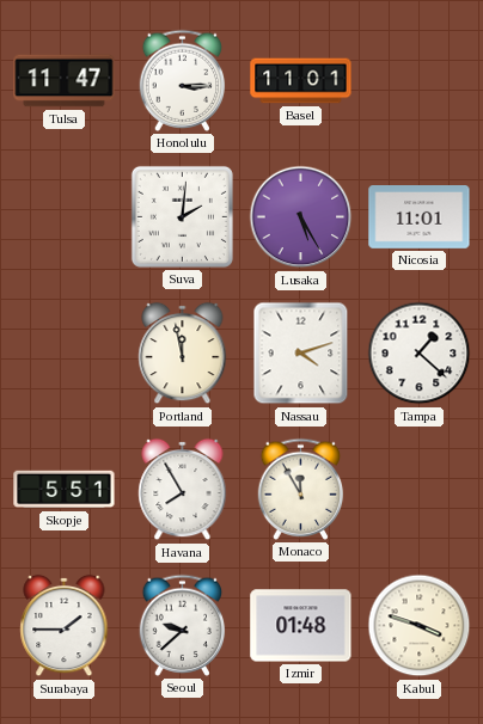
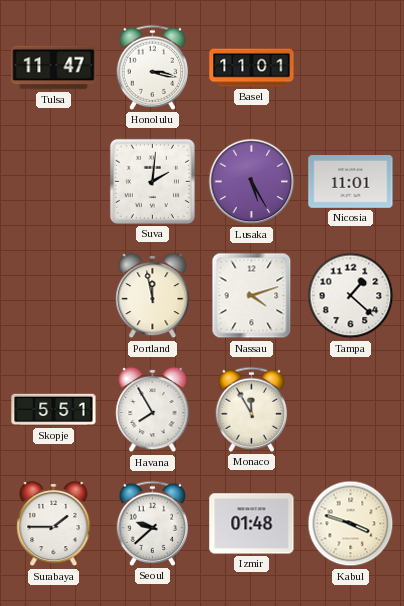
Honolulu: 3:15 -> 3:17
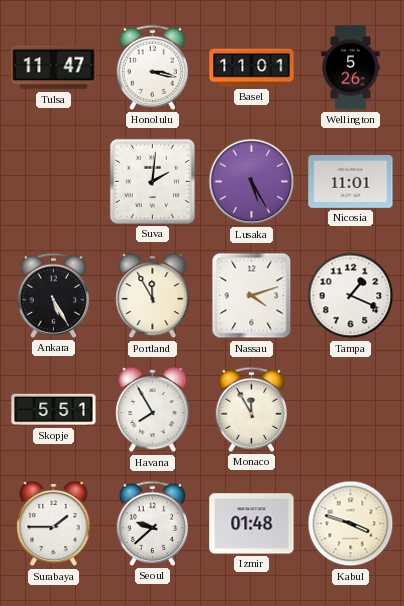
Wellington: none -> 5:26
Ankara: none -> 5:25
Portland: 11:58 -> 11:55
Tampa: 1:22 -> 1:19
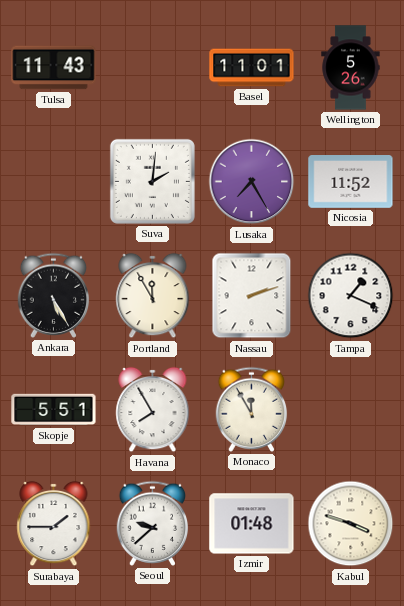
Tulsa: 11:47 -> 11:43
Honolulu: 3:17 -> none
Lusaka: 5:25 -> 7:25
Nicosia: 11:01 -> 11:52
Nassau: 4:12 -> 2:12
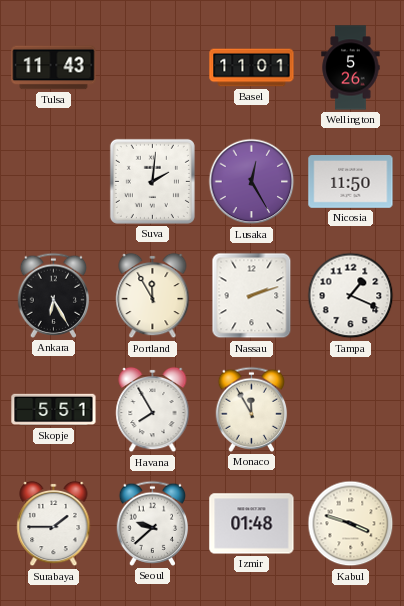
Lusaka: 7:25 -> 12:25
Nicosia: 11:52 -> 11:50
Ankara: 5:25 -> 6:25
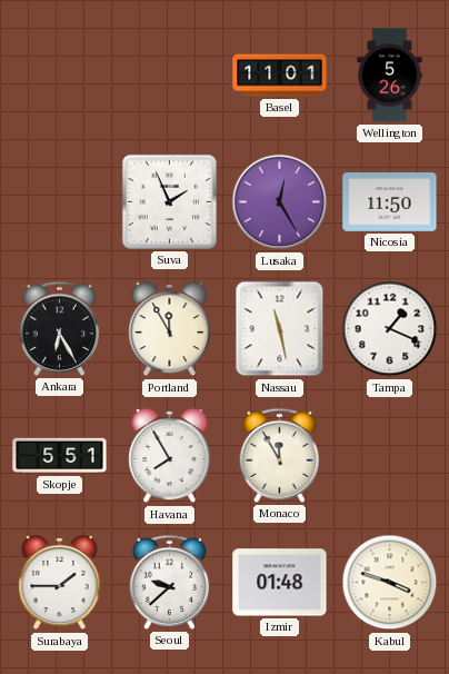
Tulsa: 11:43 -> none
Suva: 2:01 -> 1:56
Nassau: 2:12 -> 11:28
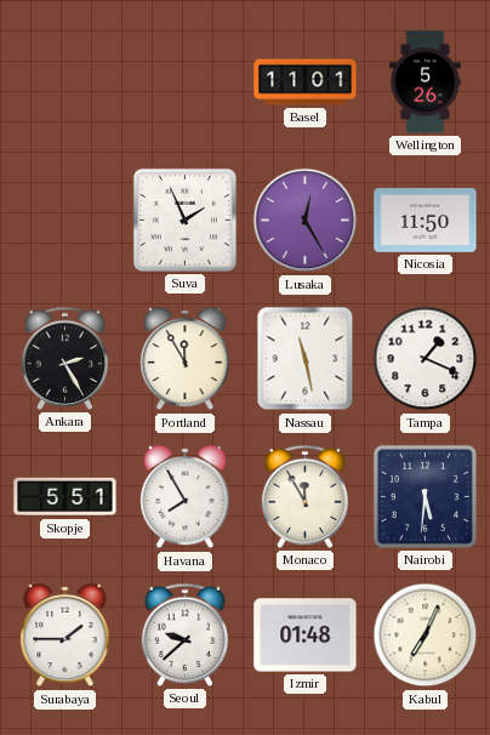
Ankara: 6:25 -> 2:25
Nairobi: none -> 5:31
Kabul: 3:48 -> 7:04
